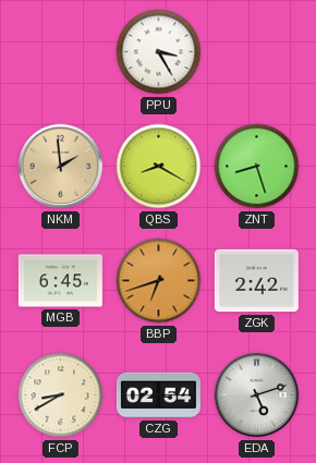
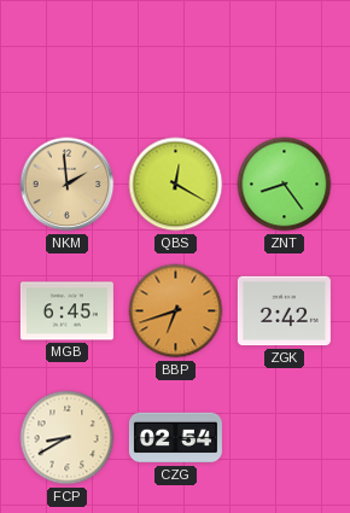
PPU: 3:25 -> none
QBS: 8:20 -> 12:20
ZNT: 8:27 -> 8:24
EDA: 5:12 -> none
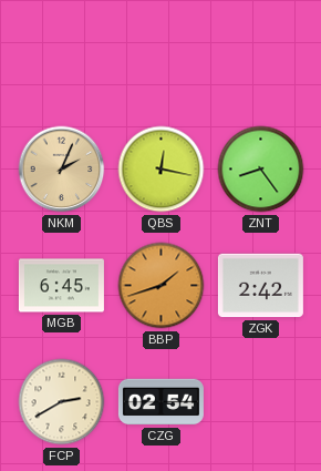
NKM: 1:59 -> 2:04
QBS: 12:20 -> 12:17
BBP: 6:42 -> 1:42
FCP: 8:40 -> 2:40
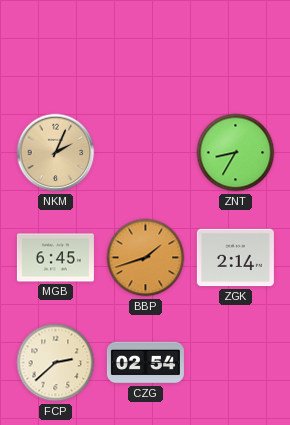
QBS: 12:17 -> none
ZNT: 8:24 -> 8:35
ZGK: 2:42 -> 2:14
FCP: 2:40 -> 2:38
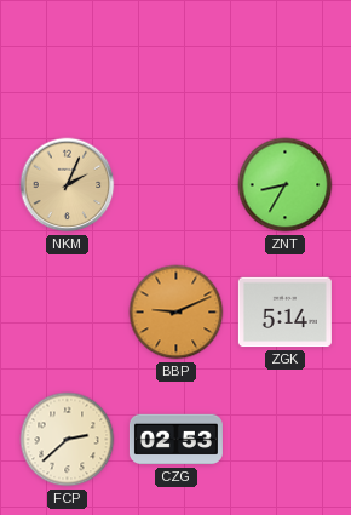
MGB: 6:45 -> none
BBP: 1:42 -> 9:11
ZGK: 2:14 -> 5:14
CZG: 02:54 -> 02:53
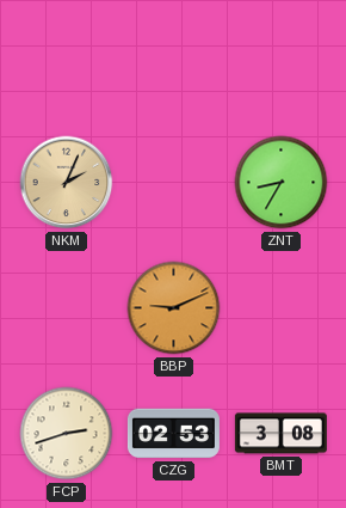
ZGK: 5:14 -> none
FCP: 2:38 -> 2:42
BMT: none -> 3:08
